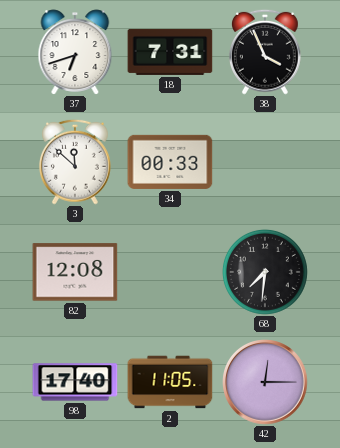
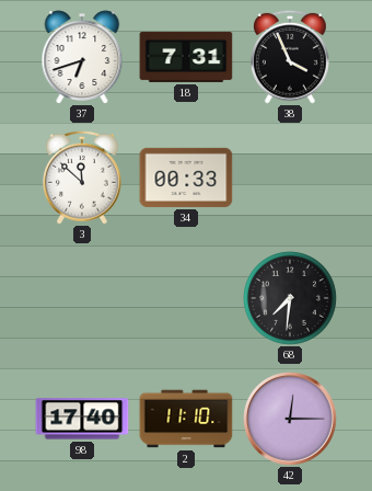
82: 12:08 -> none
2: 11:05 -> 11:10
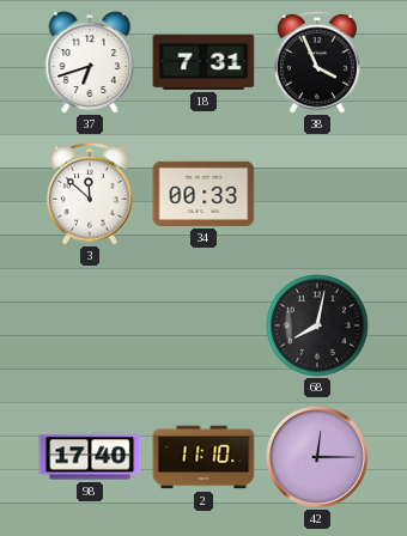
68: 7:31 -> 8:02
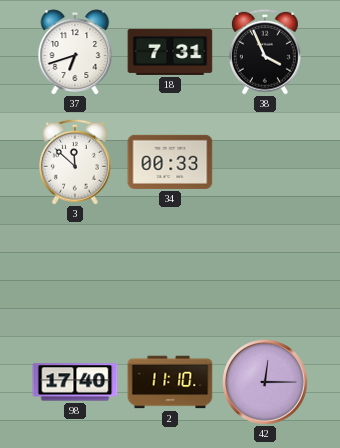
68: 8:02 -> none
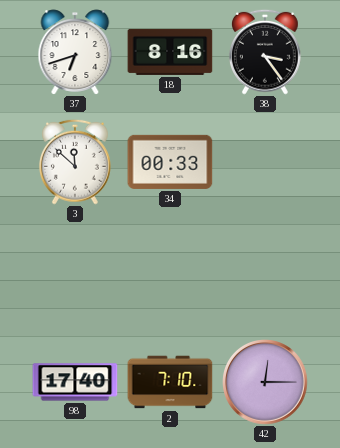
18: 7:31 -> 8:16
38: 3:56 -> 3:24
2: 11:10 -> 7:10
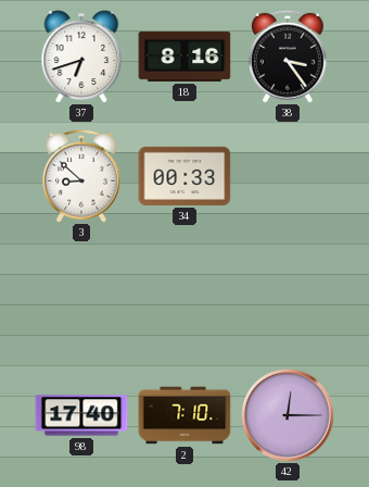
3: 11:52 -> 8:52
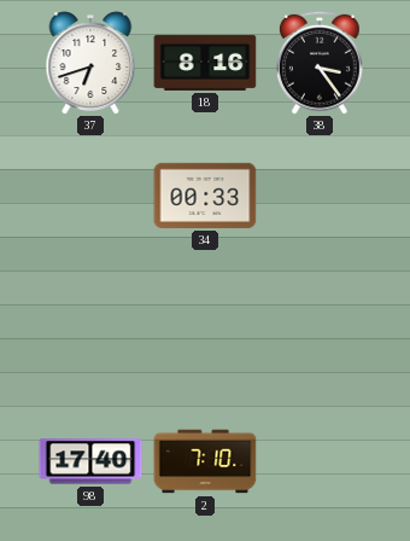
3: 8:52 -> none
42: 12:15 -> none
